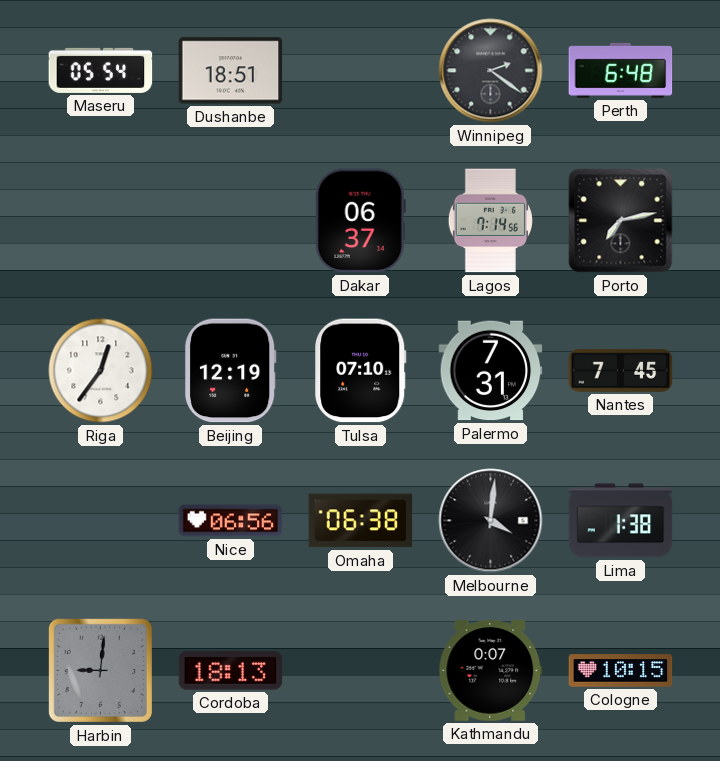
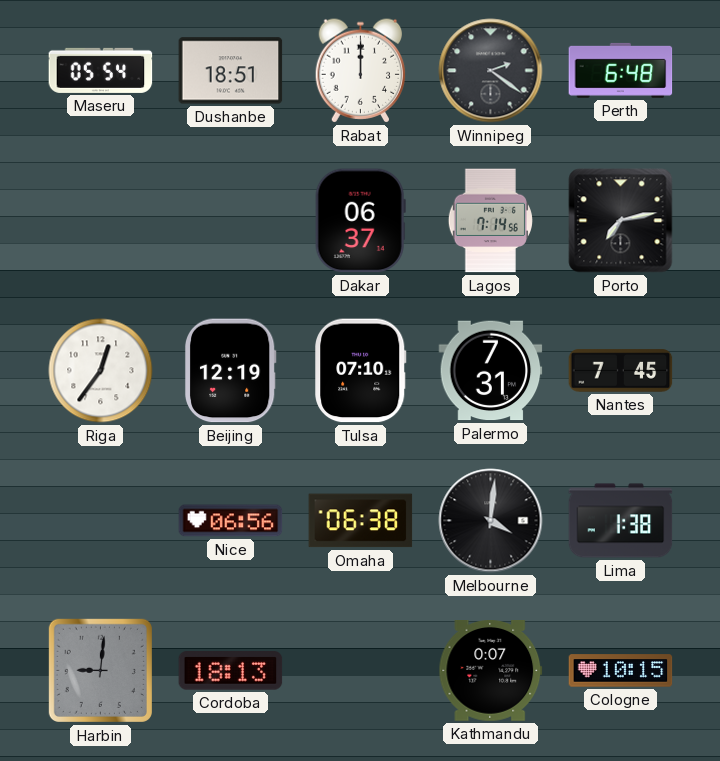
Rabat: none -> 12:00
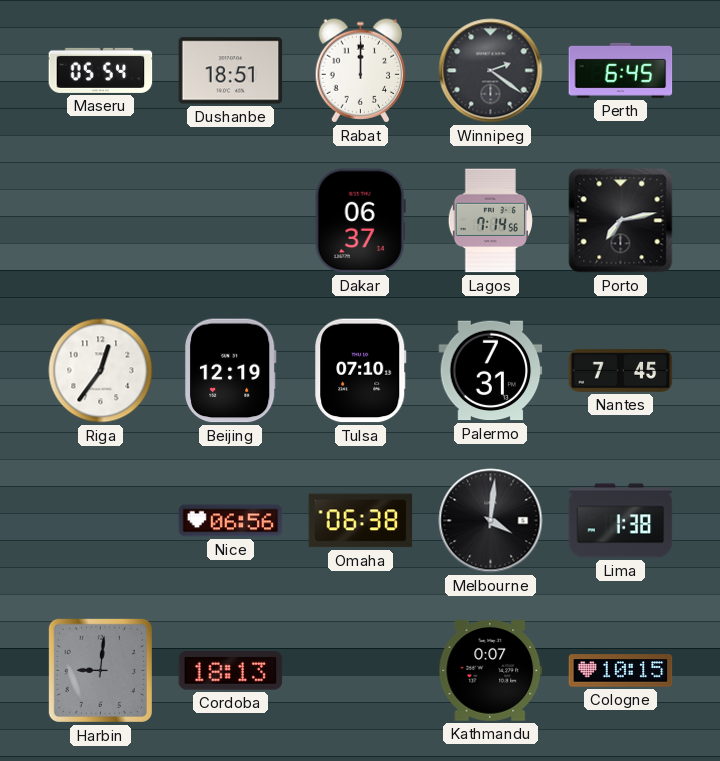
Perth: 6:48 -> 6:45
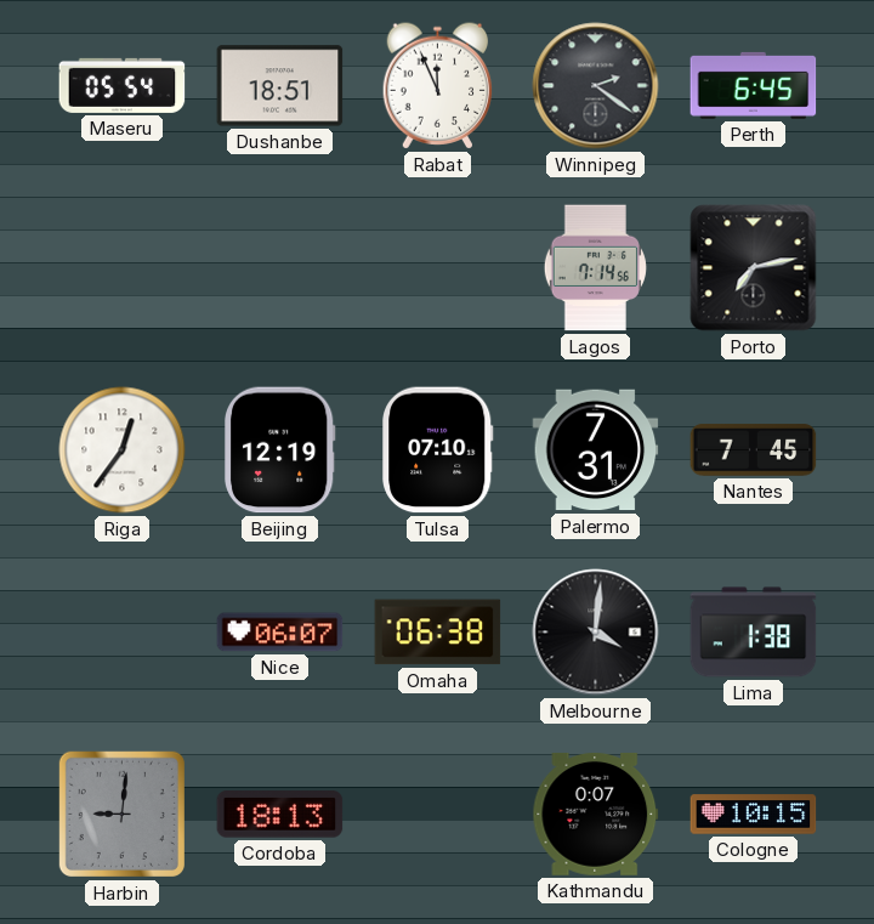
Rabat: 12:00 -> 11:56
Dakar: 06:37 -> none
Nice: 06:56 -> 06:07
